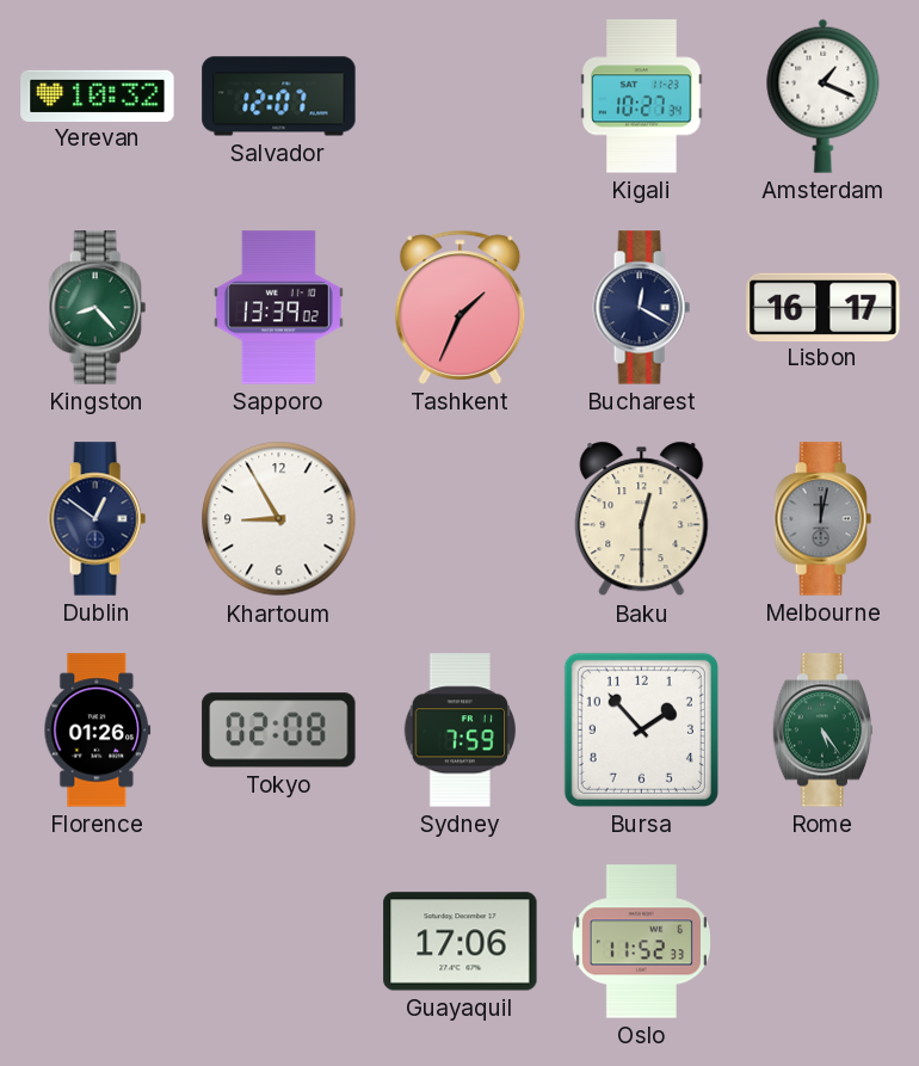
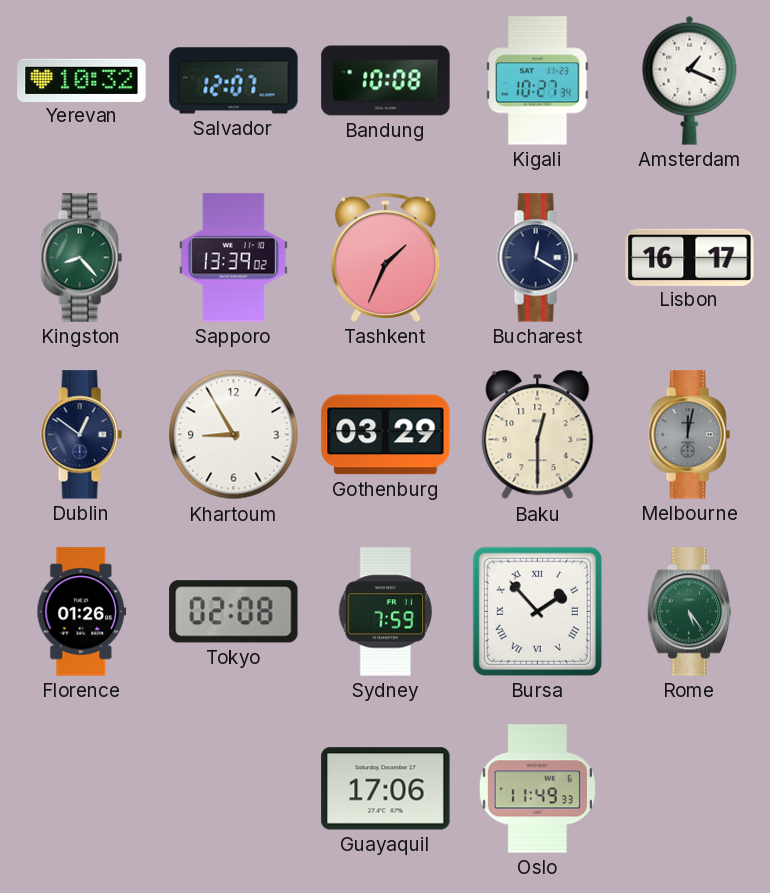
Bandung: none -> 10:08
Gothenburg: none -> 03:29
Bursa numerals: Arabic -> Roman
Oslo: 11:52 -> 11:49
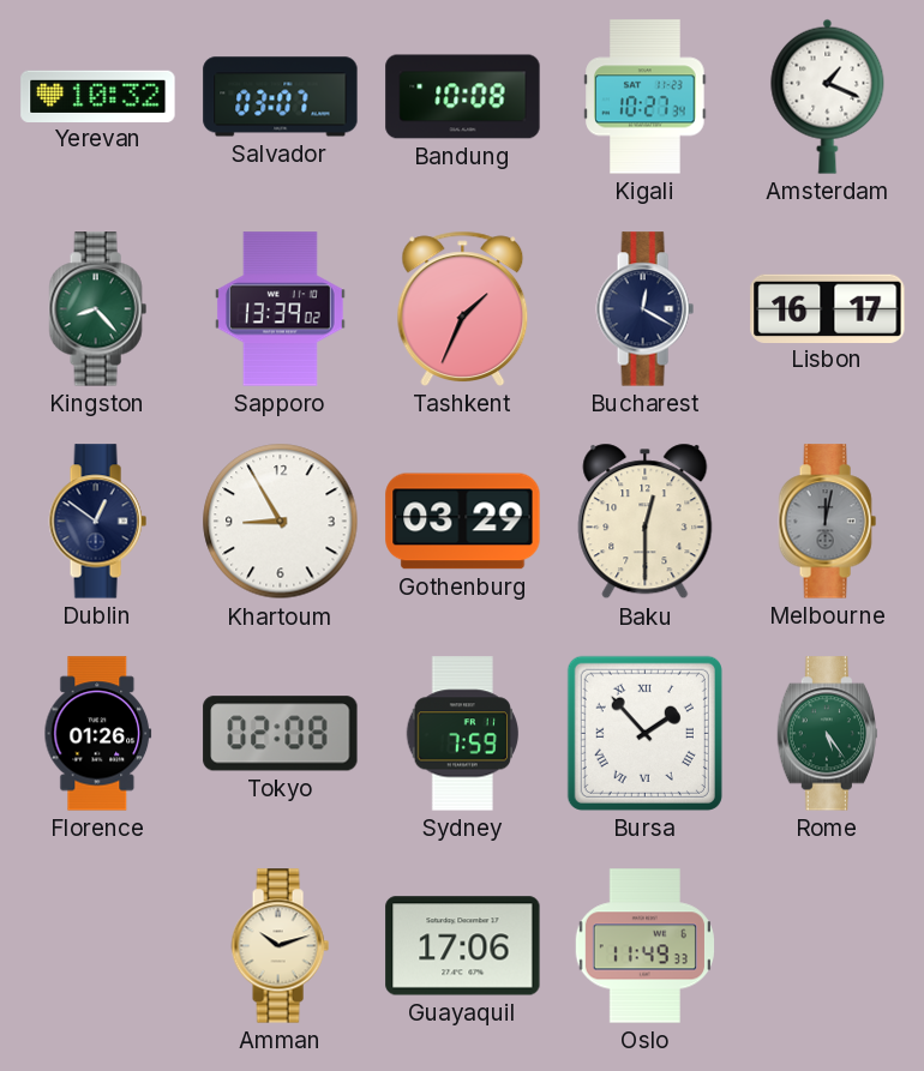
Salvador: 12:07 -> 03:07
Amman: none -> 10:12
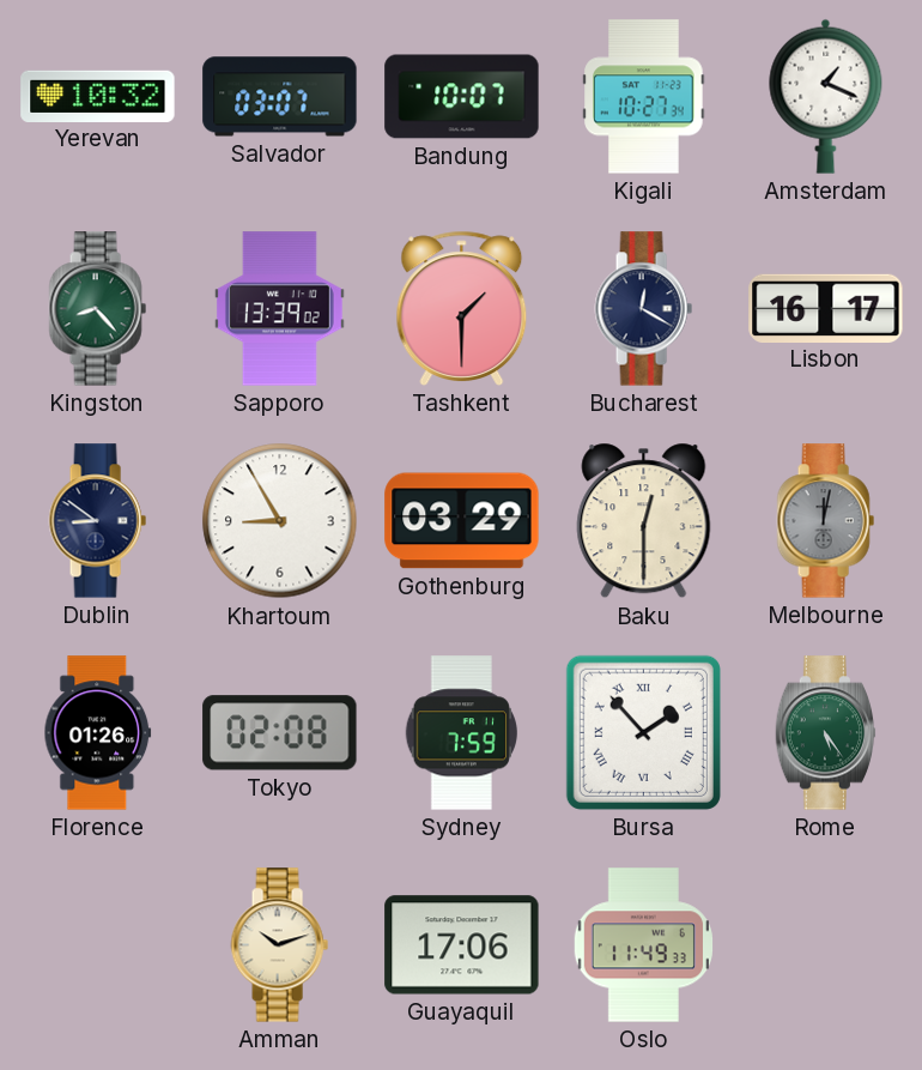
Bandung: 10:08 -> 10:07
Tashkent: 1:34 -> 1:30
Dublin: 12:51 -> 8:51
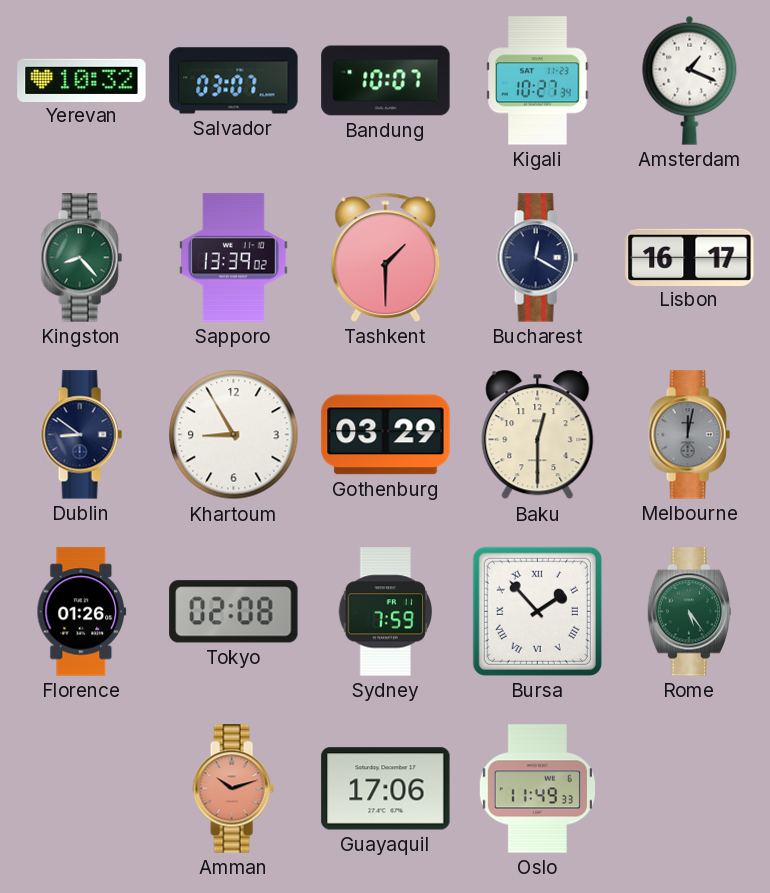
Amman dial: cream -> salmon
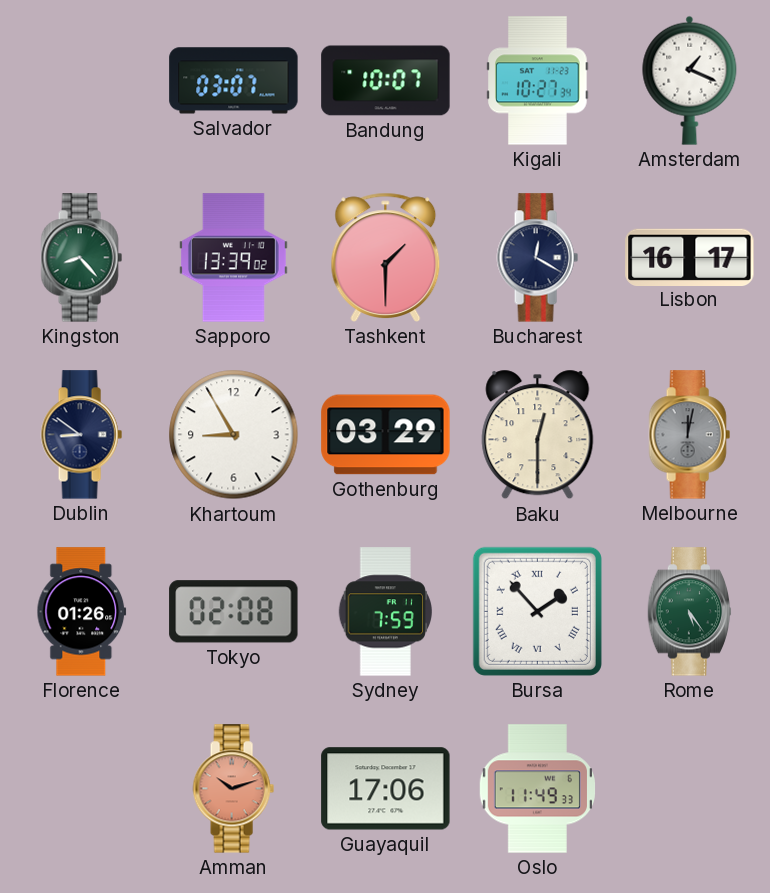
Yerevan: 10:32 -> none
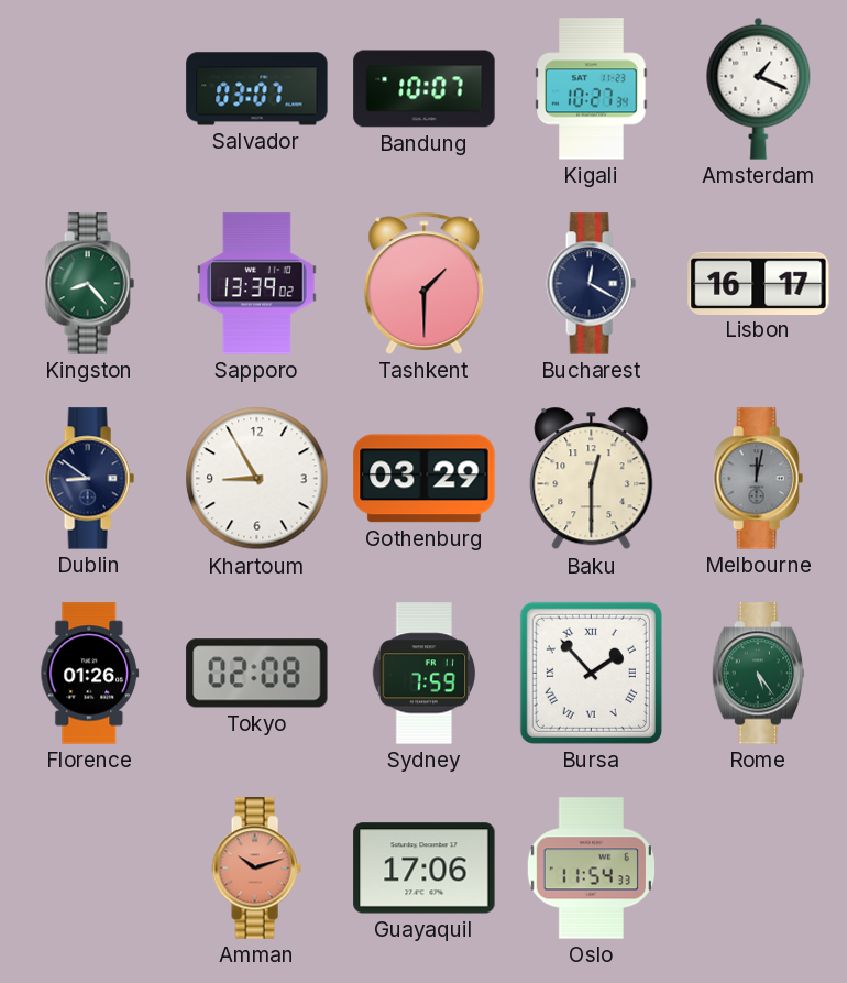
Oslo: 11:49 -> 11:54
